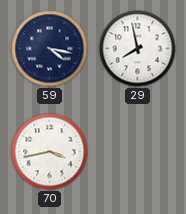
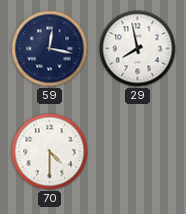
59: 4:17 -> 12:17
70: 3:43 -> 4:30
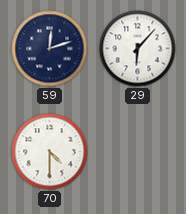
59: 12:17 -> 12:12
29: 7:58 -> 6:07
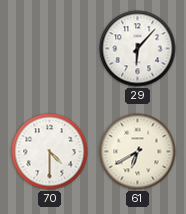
59: 12:12 -> none
61: none -> 6:40
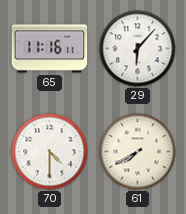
65: none -> 11:16
61: 6:40 -> 7:40
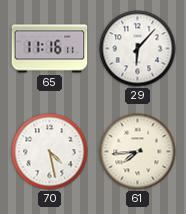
70: 4:30 -> 4:28
61: 7:40 -> 7:44
